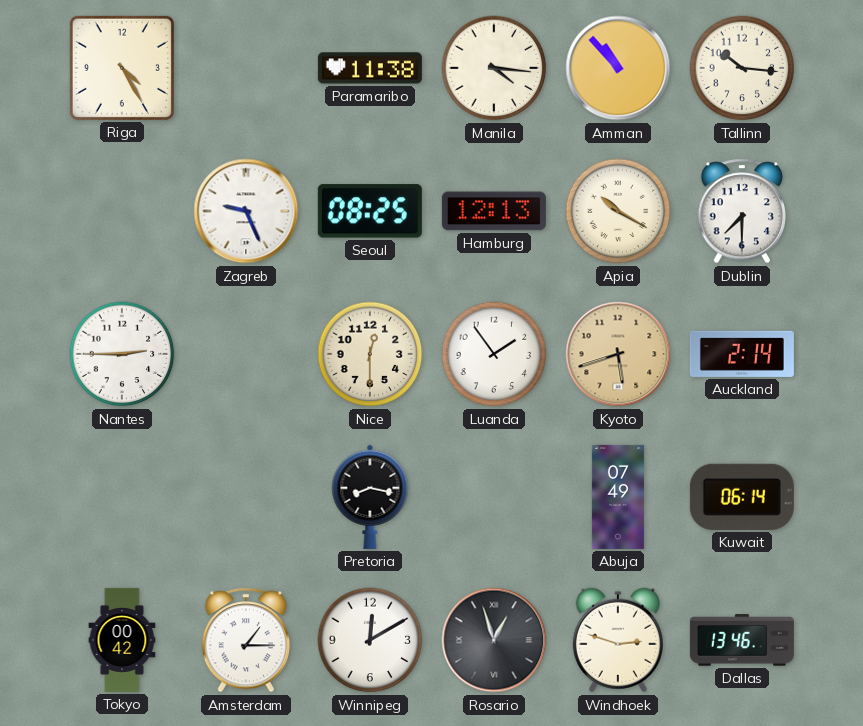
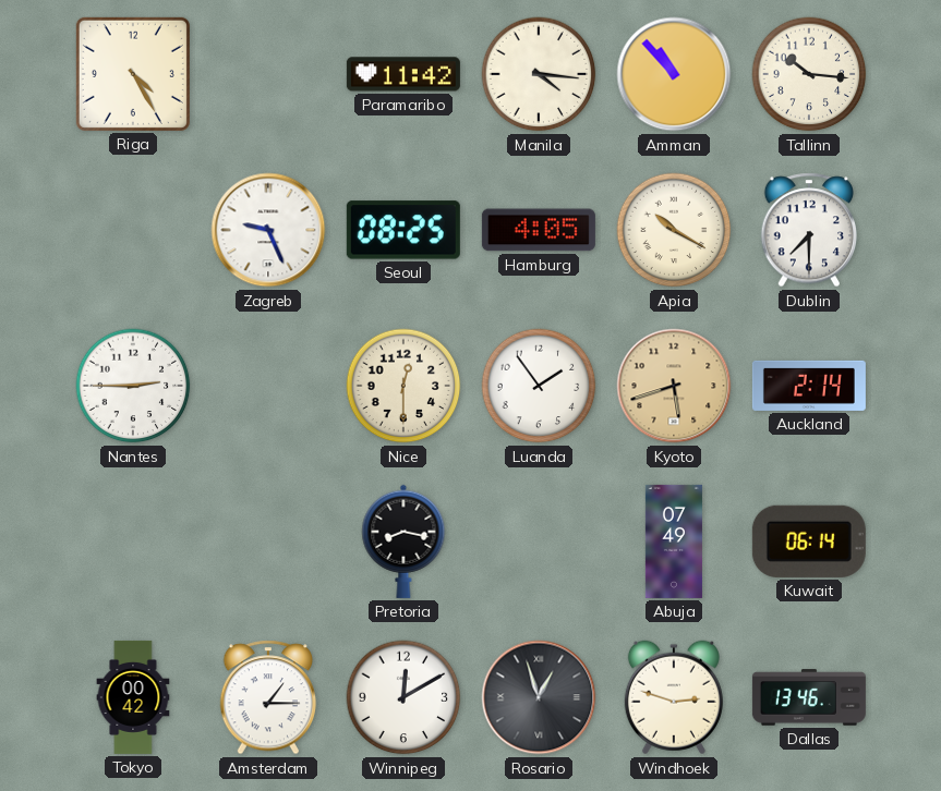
Paramaribo: 11:38 -> 11:42
Hamburg: 12:13 -> 4:05
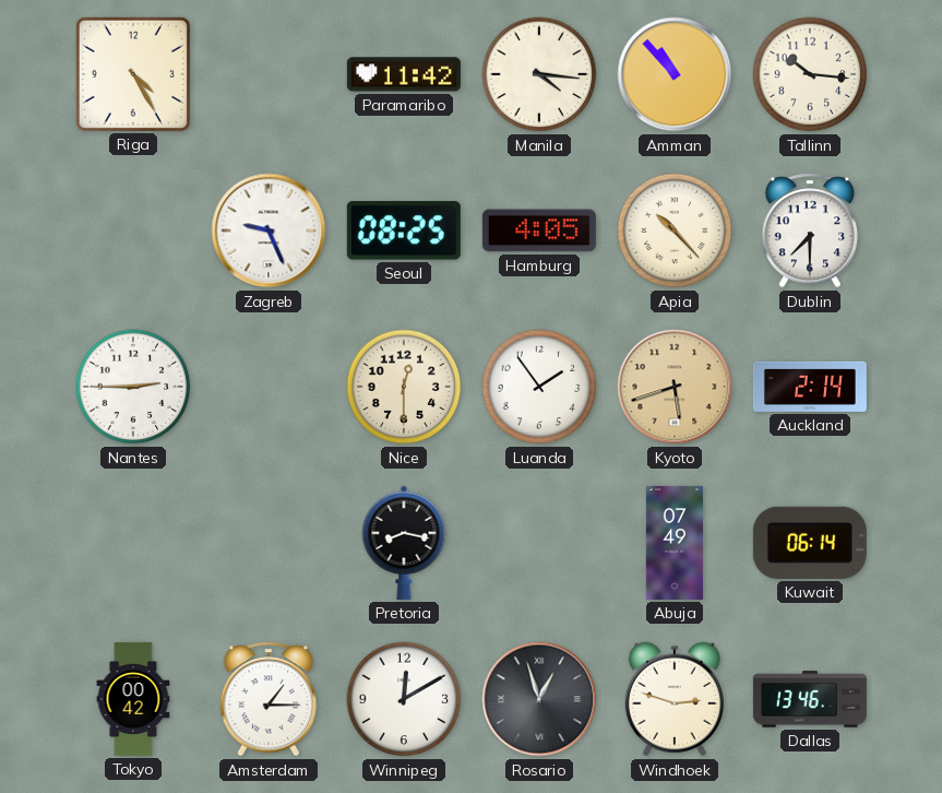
Apia: 10:20 -> 10:23
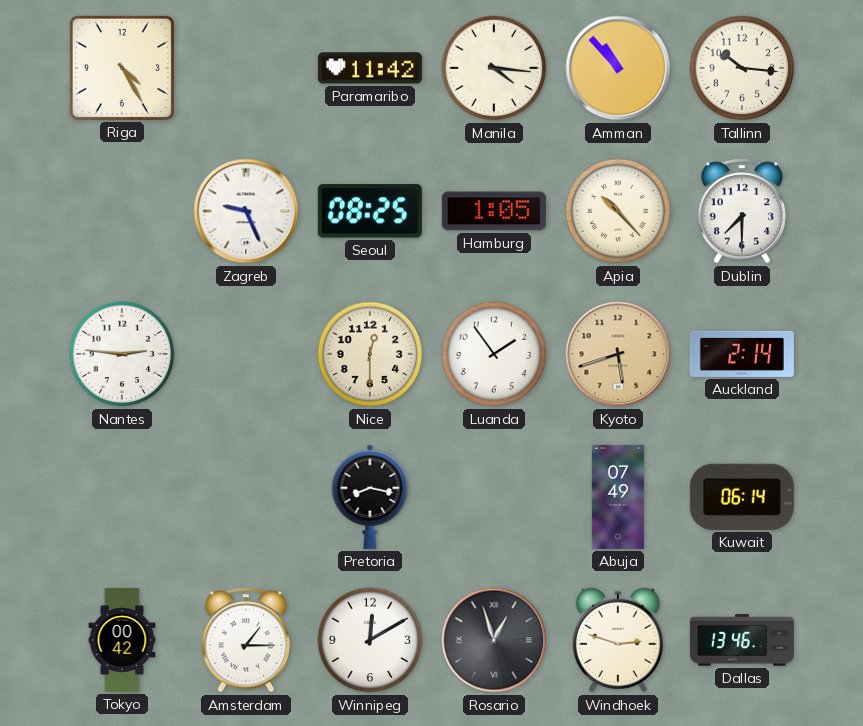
Hamburg: 4:05 -> 1:05
Nantes: 2:45 -> 2:46
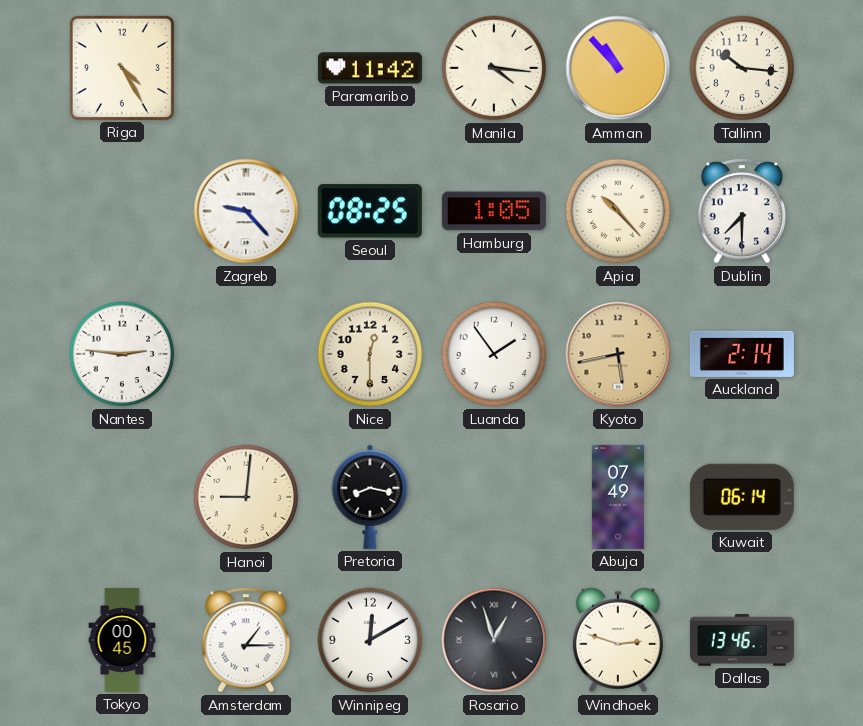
Zagreb: 9:26 -> 9:23
Kyoto: 5:42 -> 5:43
Hanoi: none -> 9:01
Tokyo: 00:42 -> 00:45
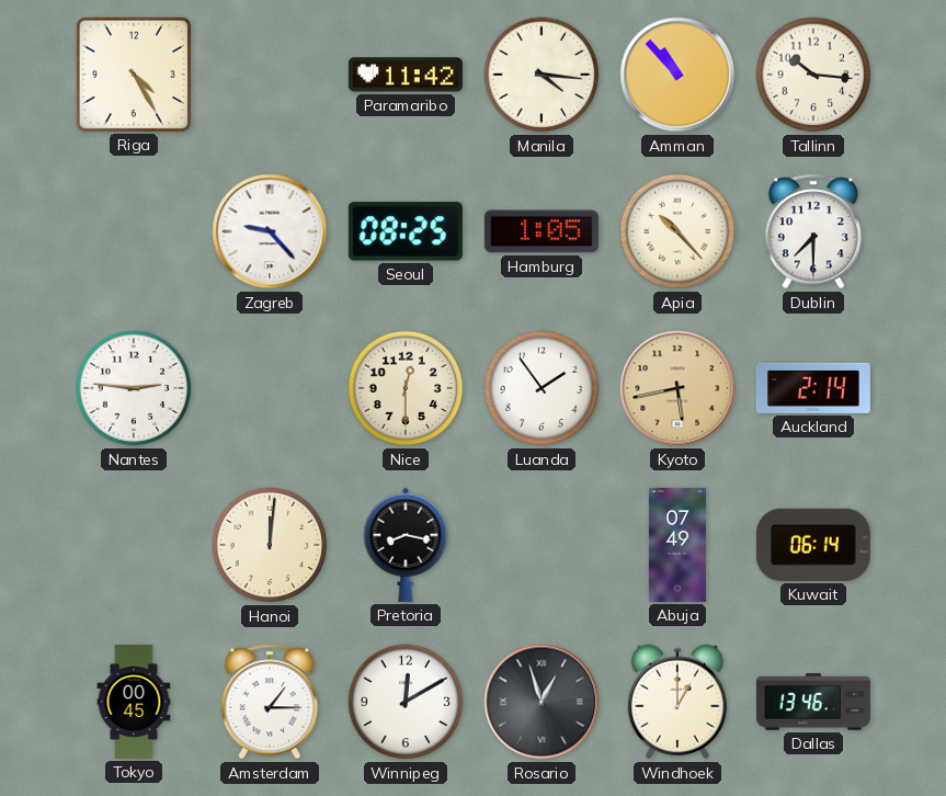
Hanoi: 9:01 -> 12:01
Windhoek: 2:48 -> 1:00
